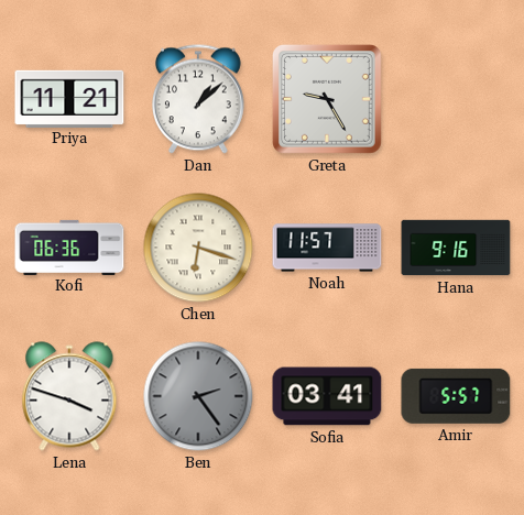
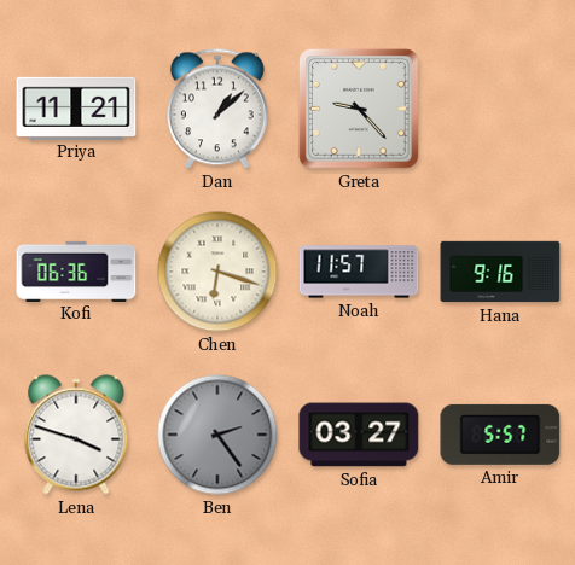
Greta: 9:25 -> 9:23
Sofia: 03:41 -> 03:27
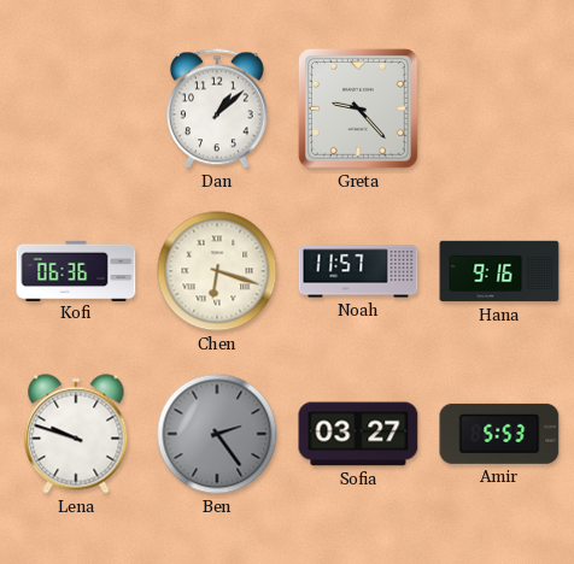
Priya: 11:21 -> none
Lena: 3:48 -> 9:48
Amir: 5:57 -> 5:53
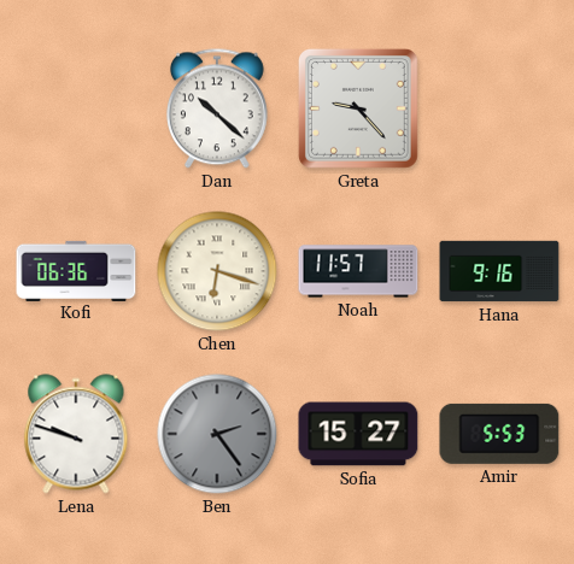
Dan: 1:08 -> 10:22
Sofia: 03:27 -> 15:27
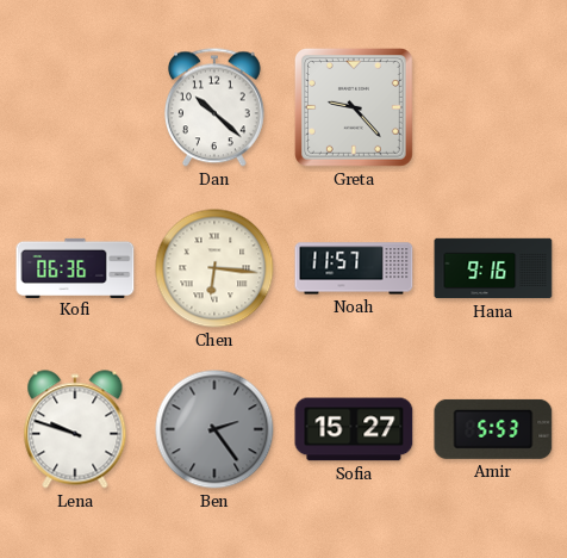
Chen: 6:18 -> 6:16
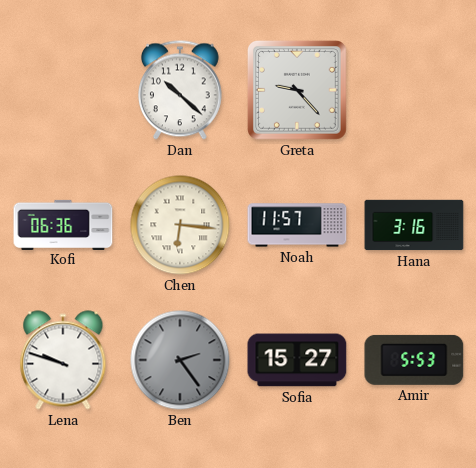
Hana: 9:16 -> 3:16
